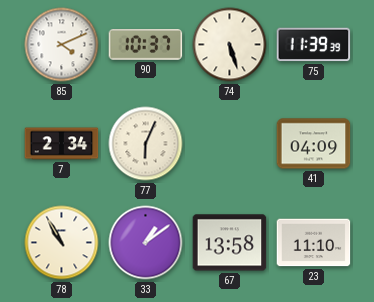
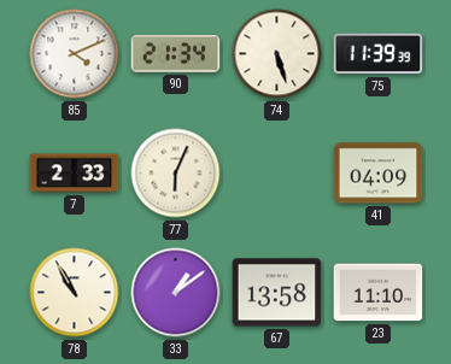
90: 10:37 -> 21:34
7: 2:34 -> 2:33
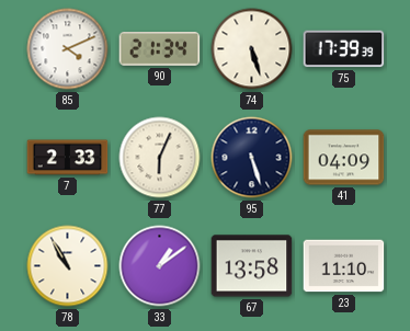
75: 11:39 -> 17:39
95: none -> 5:27
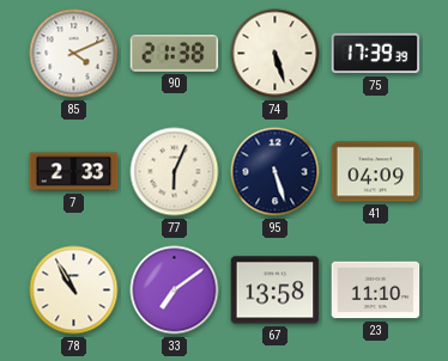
90: 21:34 -> 21:38
33: 1:09 -> 7:09
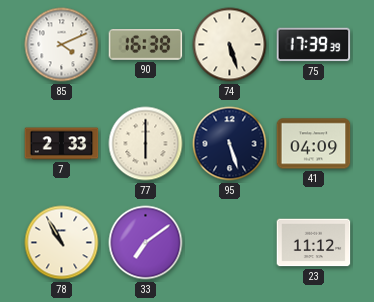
90: 21:38 -> 16:38
77: 6:04 -> 6:00
67: 13:58 -> none
23: 11:10 -> 11:12
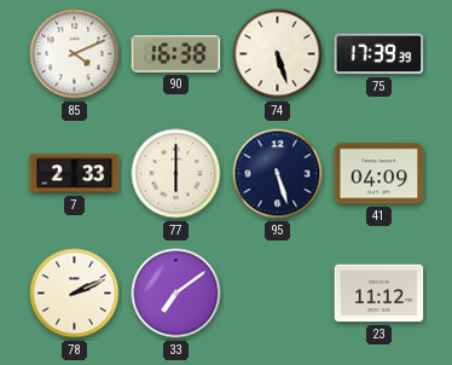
78: 10:55 -> 2:11
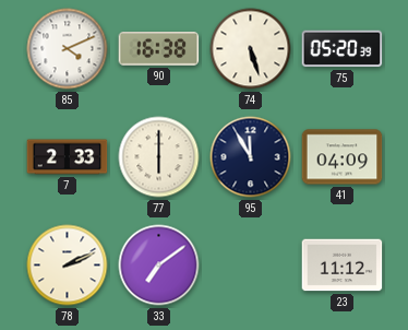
75: 17:39 -> 05:20
95: 5:27 -> 11:55
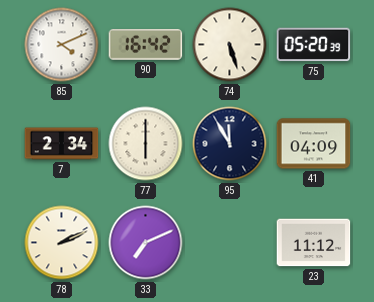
90: 16:38 -> 16:42
7: 2:33 -> 2:34
33: 7:09 -> 7:11
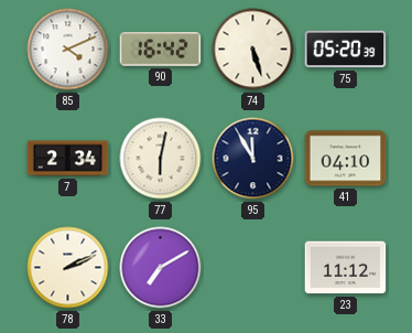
77: 6:00 -> 6:02
41: 04:09 -> 04:10
33: 7:11 -> 7:10
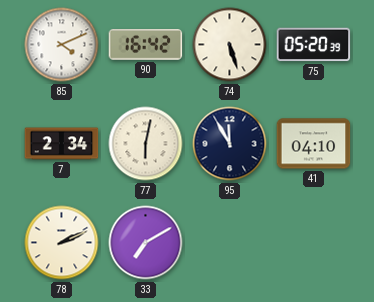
23: 11:12 -> none
